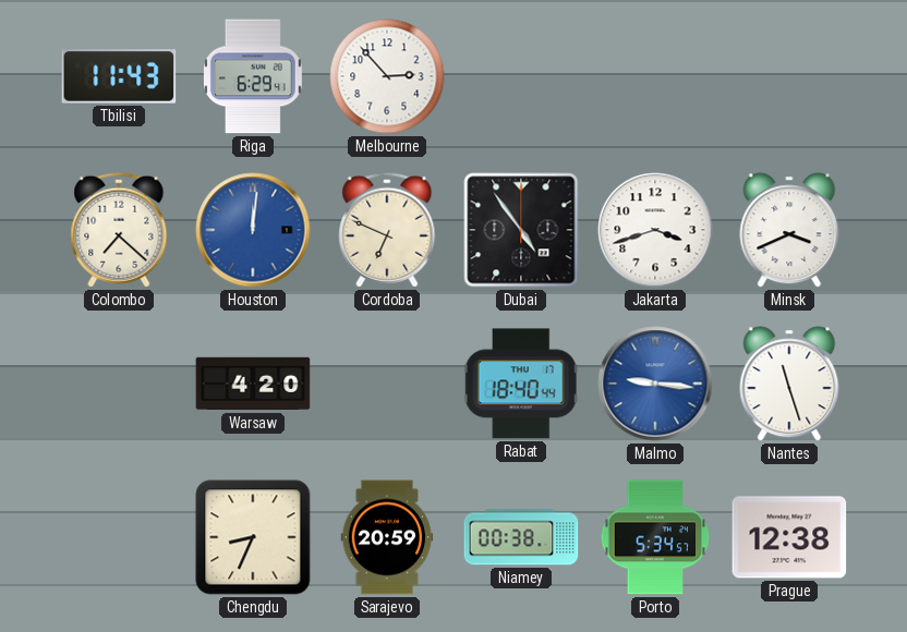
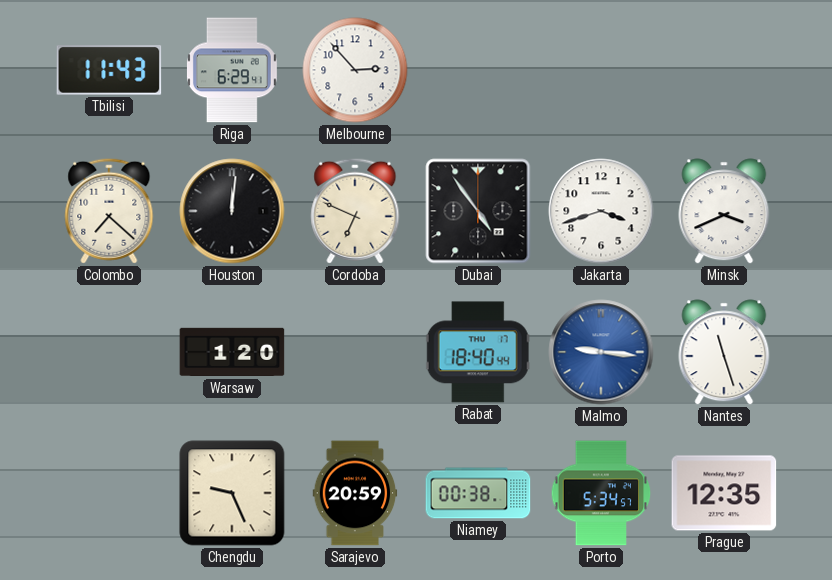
Houston dial: blue -> black
Warsaw: 4:20 -> 1:20
Chengdu: 8:34 -> 9:26
Prague: 12:38 -> 12:35
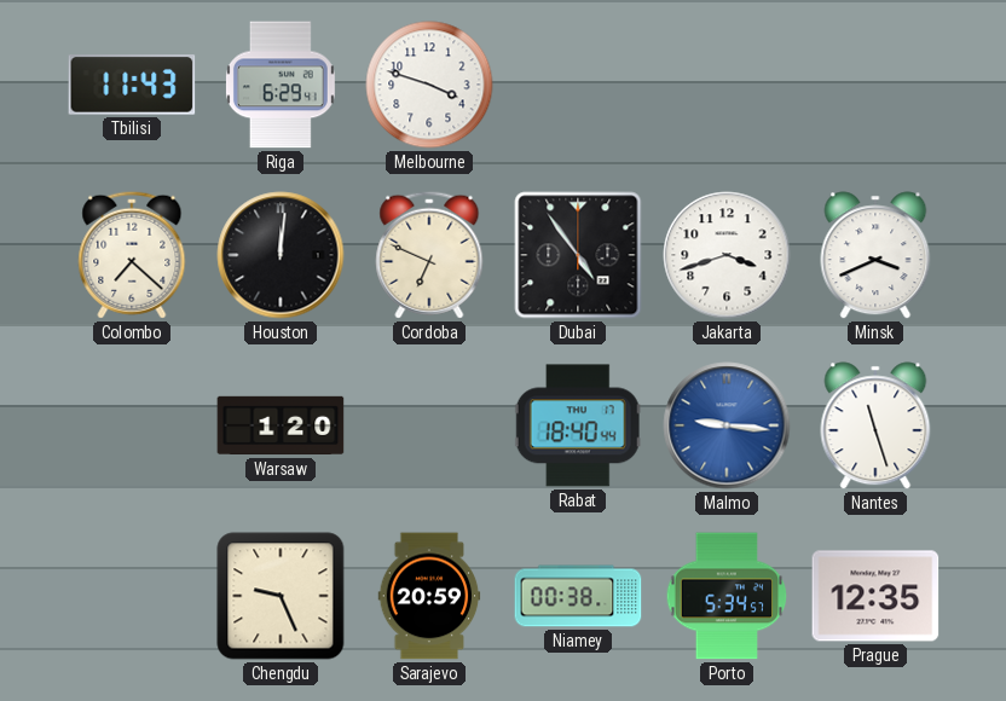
Melbourne: 2:53 -> 3:48
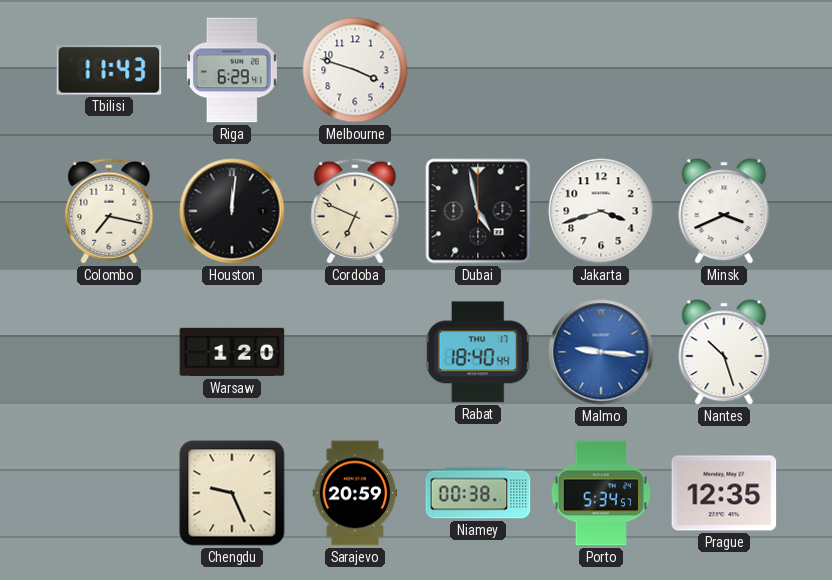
Colombo: 7:22 -> 7:17
Dubai: 4:54 -> 4:58
Nantes: 11:27 -> 10:27
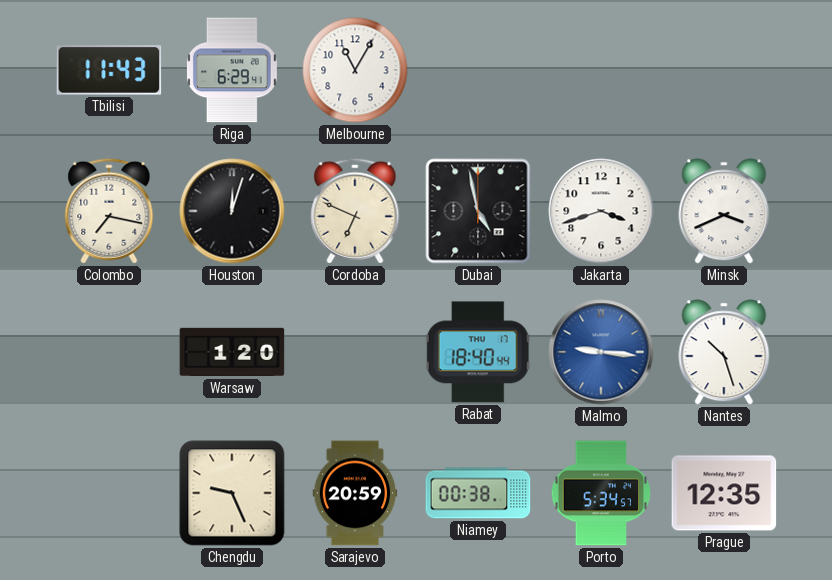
Melbourne: 3:48 -> 11:05
Houston: 12:01 -> 12:03
